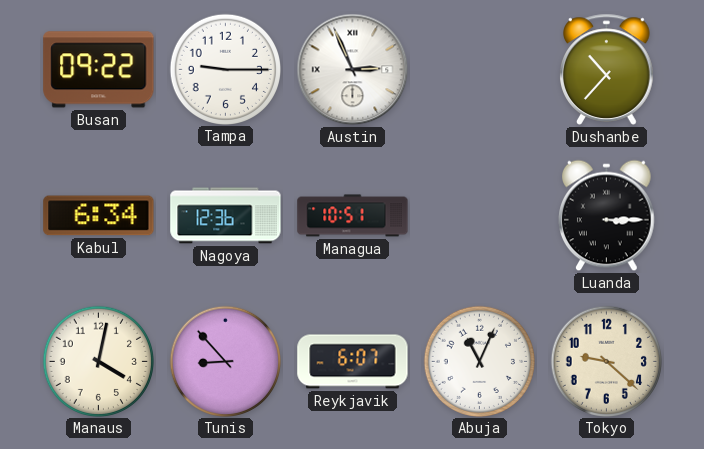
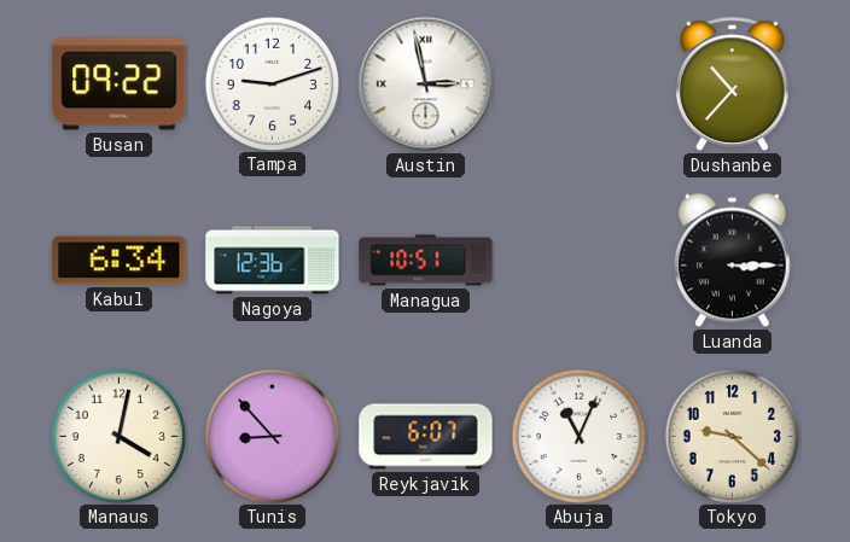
Tampa: 9:15 -> 9:12
Austin: 2:56 -> 2:58
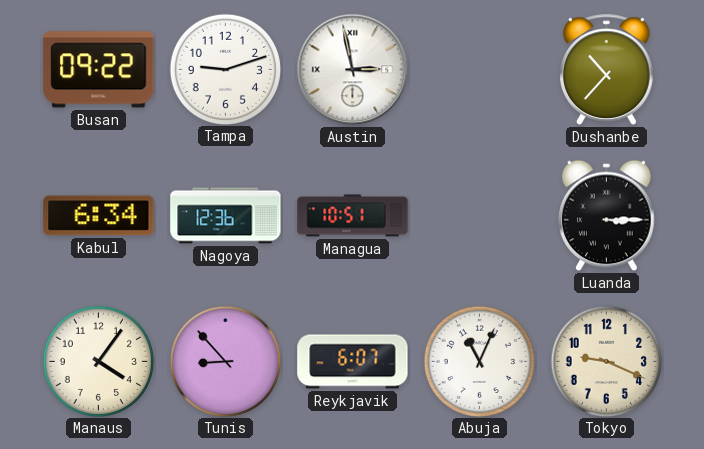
Manaus: 4:02 -> 4:06
Tokyo: 9:22 -> 9:19
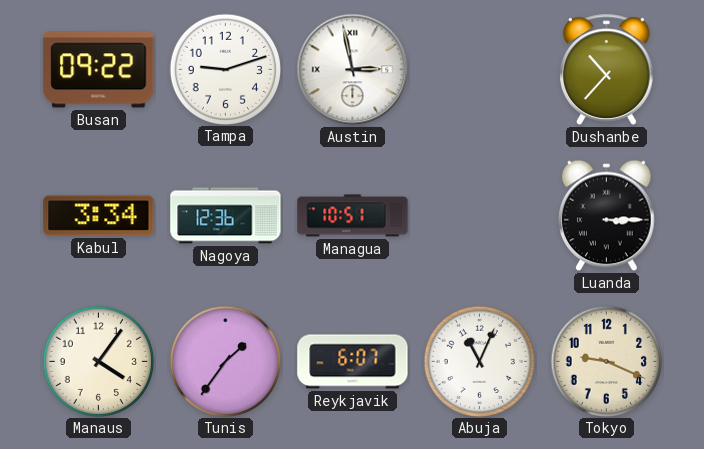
Kabul: 6:34 -> 3:34
Tunis: 8:53 -> 1:36
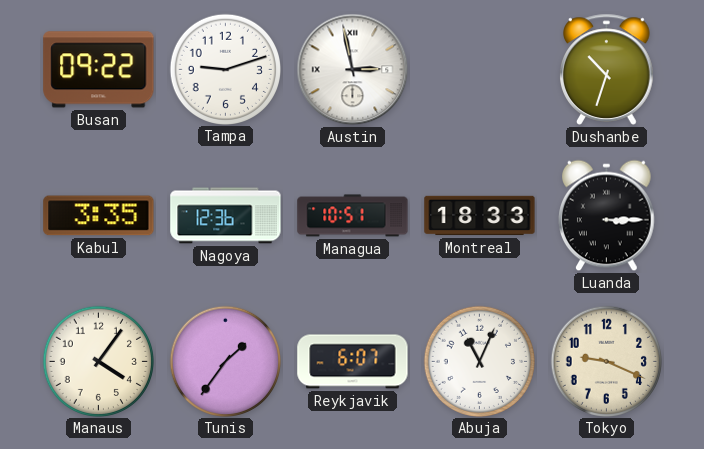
Dushanbe: 10:37 -> 10:33
Kabul: 3:34 -> 3:35
Montreal: none -> 18:33
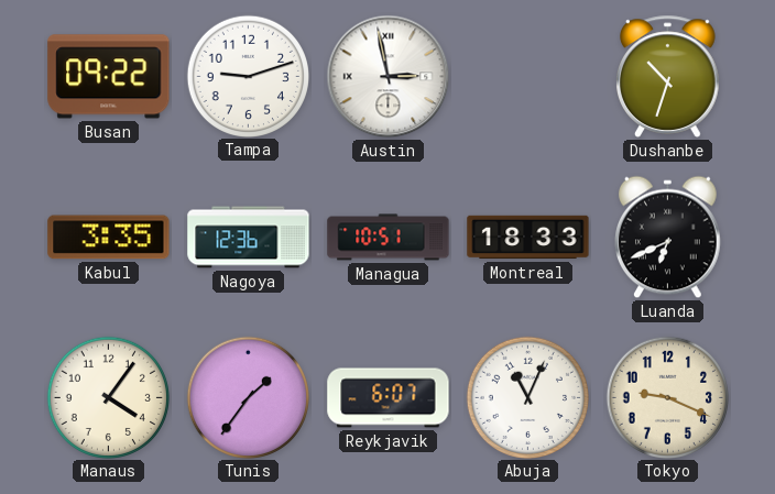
Luanda: 3:15 -> 6:41
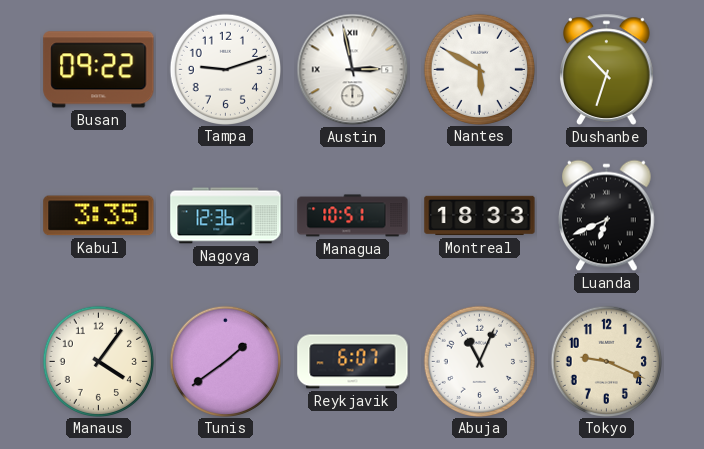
Nantes: none -> 5:50
Tunis: 1:36 -> 1:39
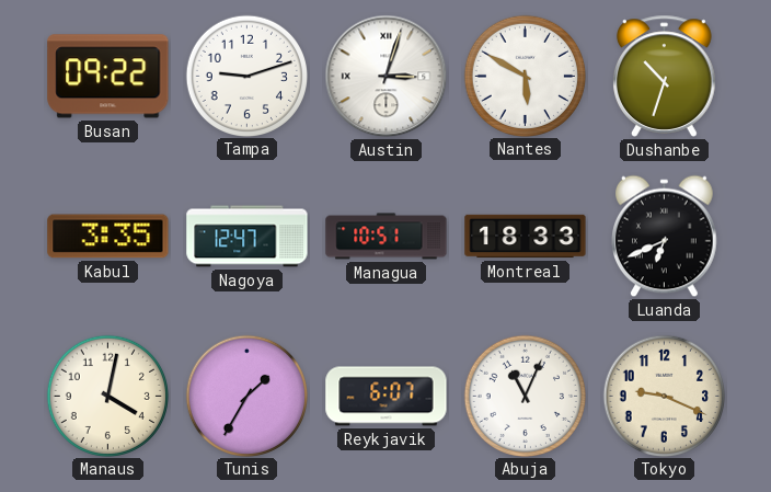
Austin: 2:58 -> 3:03
Nagoya: 12:36 -> 12:47
Manaus: 4:06 -> 4:02
Tunis: 1:39 -> 1:35
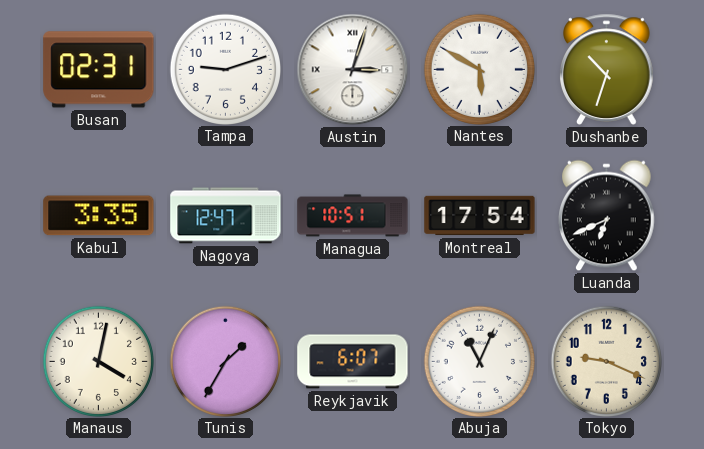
Busan: 09:22 -> 02:31
Montreal: 18:33 -> 17:54
